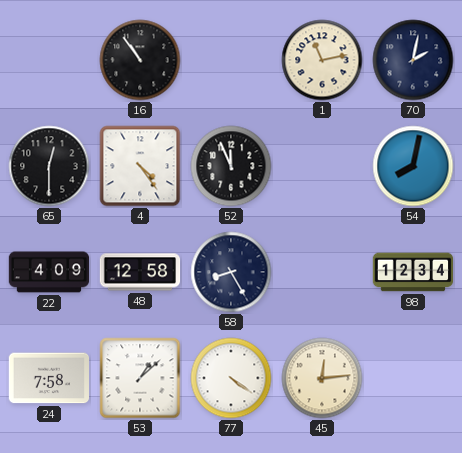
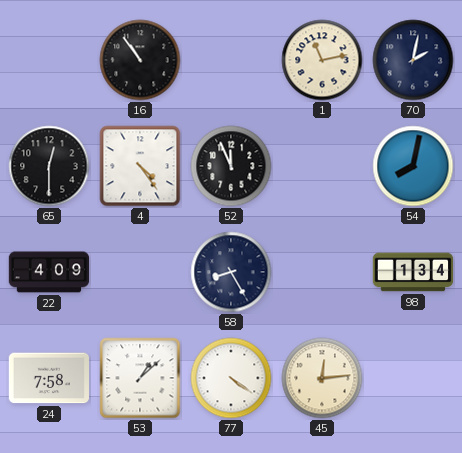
48: 12:58 -> none
98: 12:34 -> 1:34
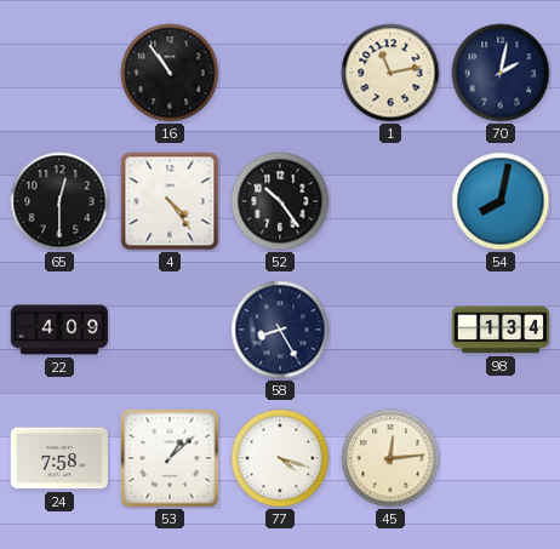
52: 11:56 -> 10:24
77: 4:21 -> 4:18
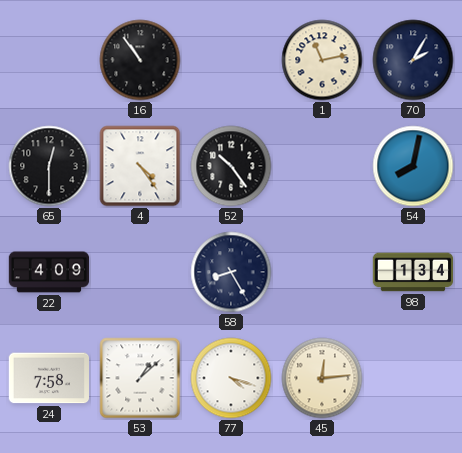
70: 2:02 -> 2:05
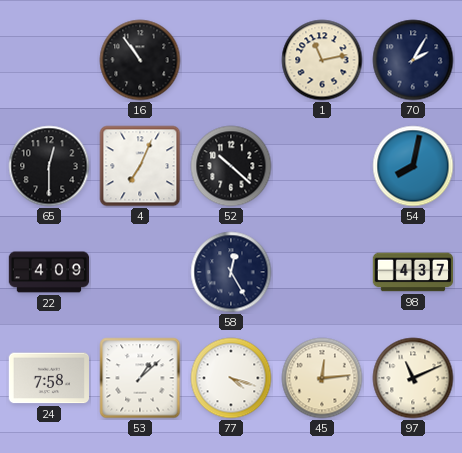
4: 4:24 -> 7:04
52: 10:24 -> 10:22
58: 8:25 -> 12:25
98: 1:34 -> 4:37
97: none -> 11:11
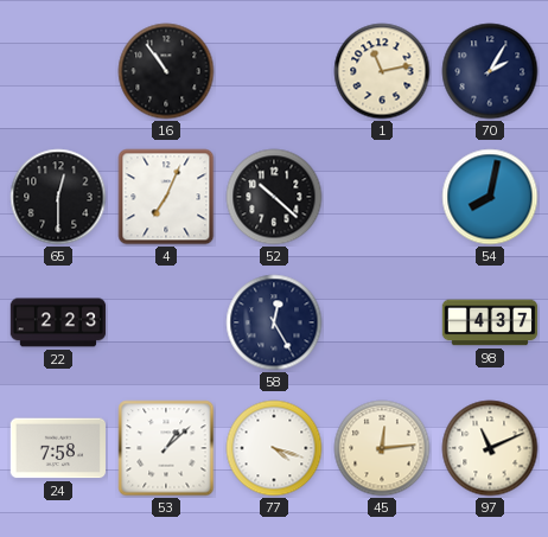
22: 4:09 -> 2:23
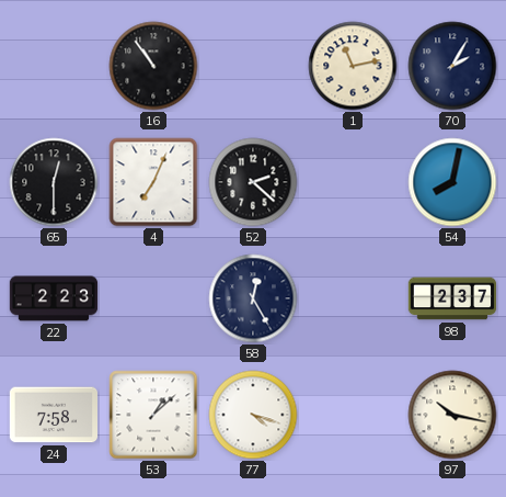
52: 10:22 -> 2:22
98: 4:37 -> 2:37
45: 12:14 -> none
97: 11:11 -> 10:17
